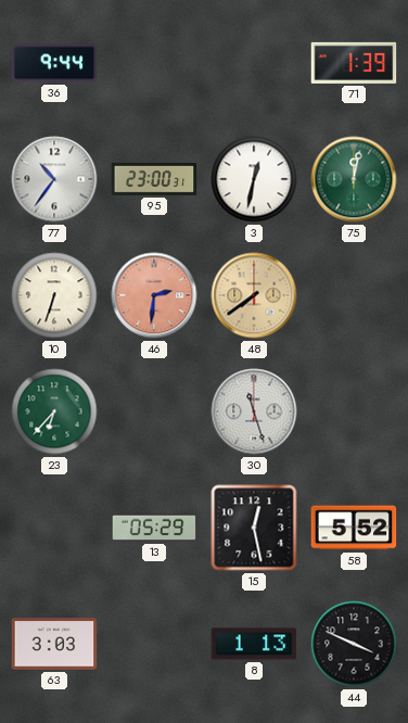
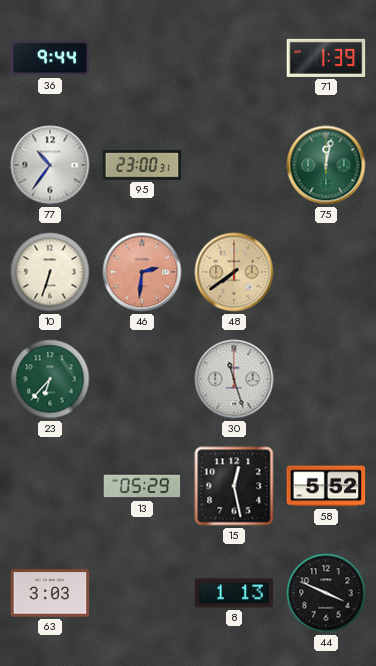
3: 12:32 -> none
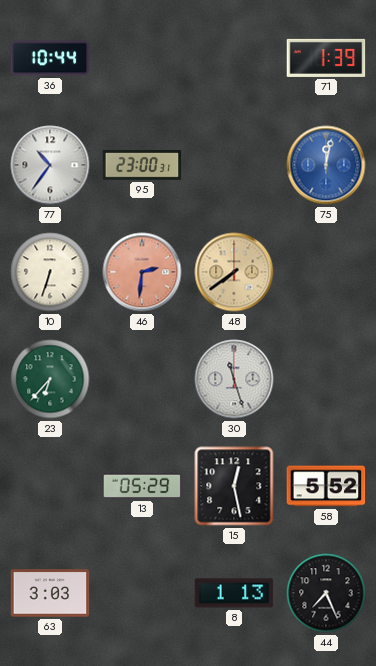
36: 9:44 -> 10:44
75 dial: green -> blue
44: 3:49 -> 7:26
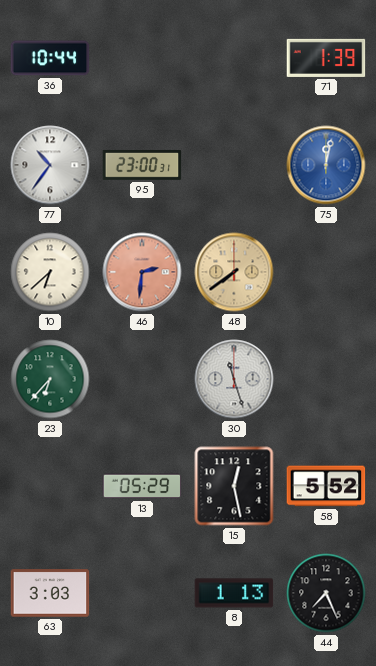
10: 6:33 -> 6:38
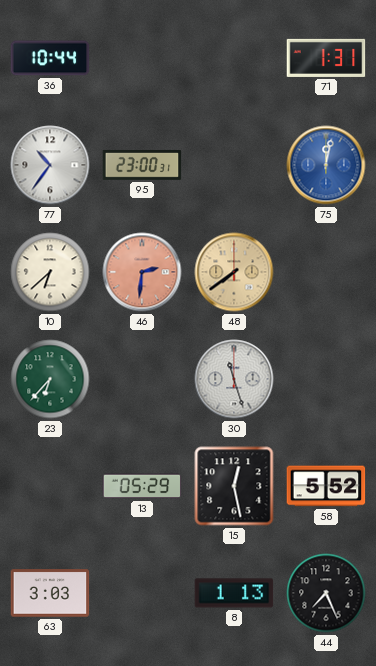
71: 1:39 -> 1:31
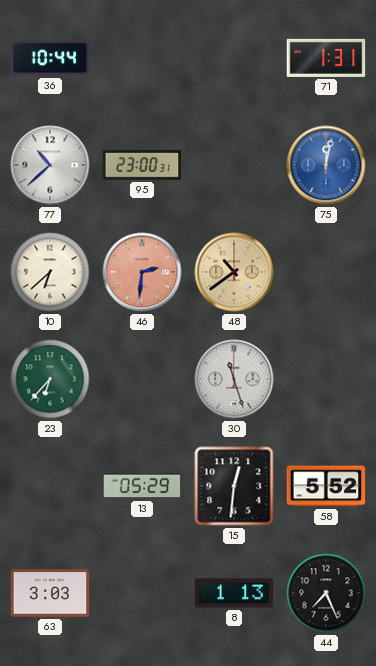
77: 10:36 -> 10:38
48: 7:39 -> 10:39
15: 12:28 -> 12:31
